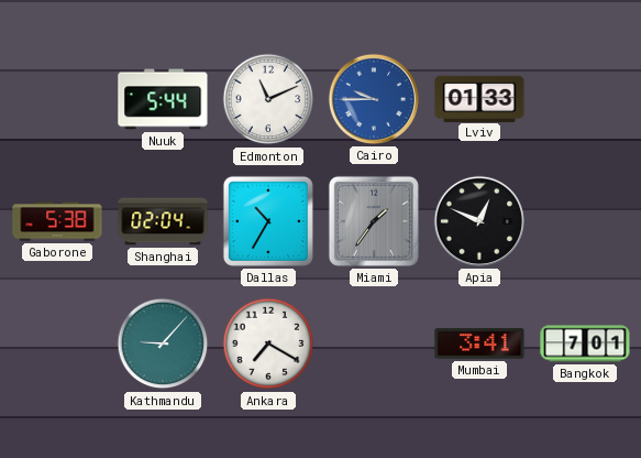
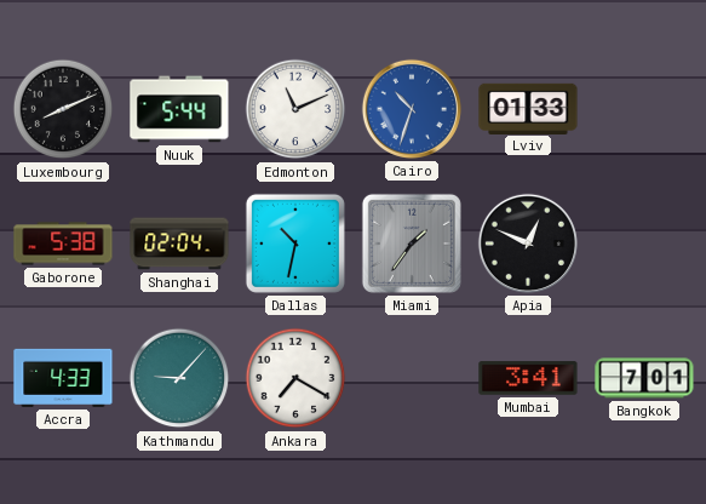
Luxembourg: none -> 8:11
Cairo: 9:45 -> 10:33
Dallas: 10:35 -> 10:32
Accra: none -> 4:33
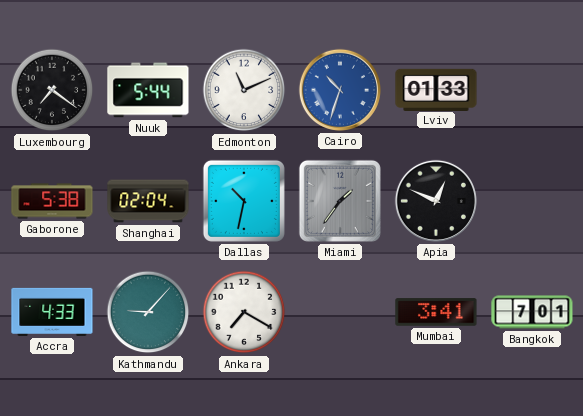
Luxembourg: 8:11 -> 7:21
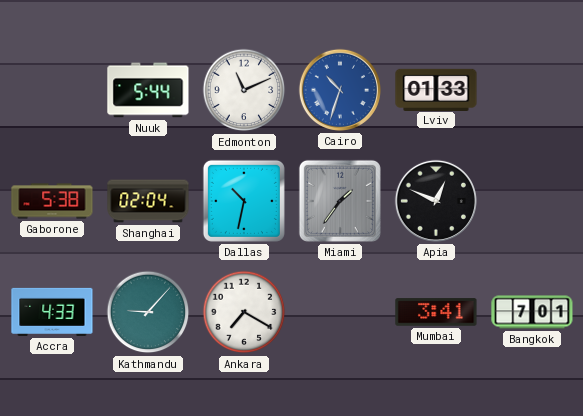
Luxembourg: 7:21 -> none
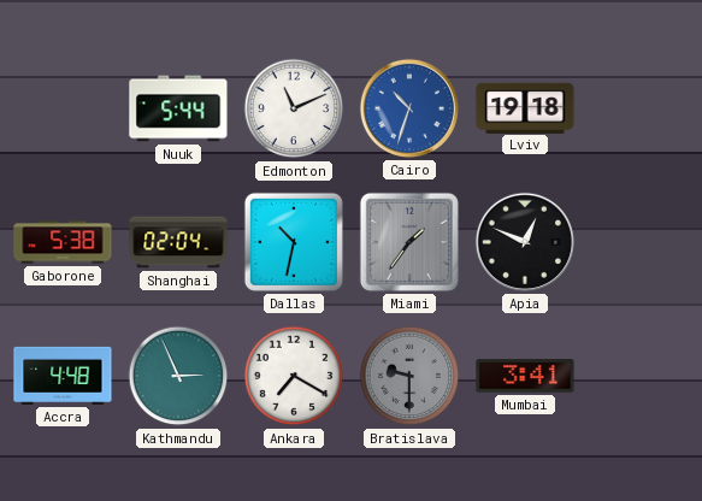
Lviv: 01:33 -> 19:18
Accra: 4:33 -> 4:48
Kathmandu: 9:07 -> 2:56
Bratislava: none -> 9:30
Bangkok: 7:01 -> none
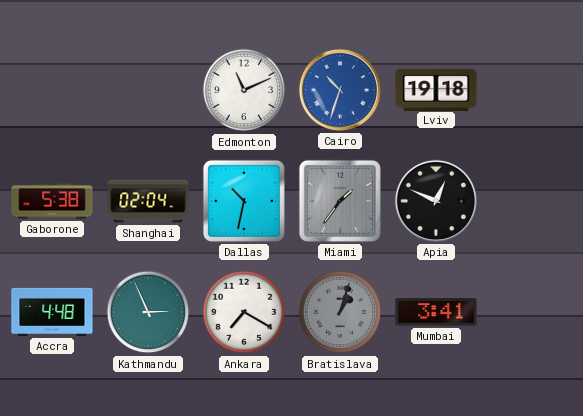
Nuuk: 5:44 -> none
Bratislava: 9:30 -> 1:03
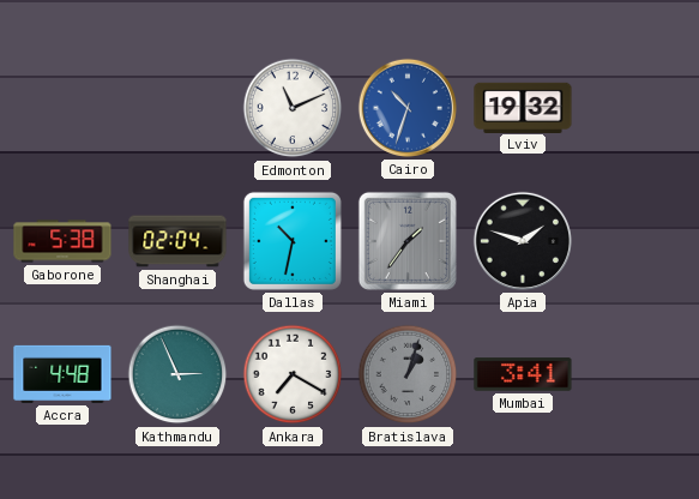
Lviv: 19:18 -> 19:32
Apia: 12:49 -> 1:48
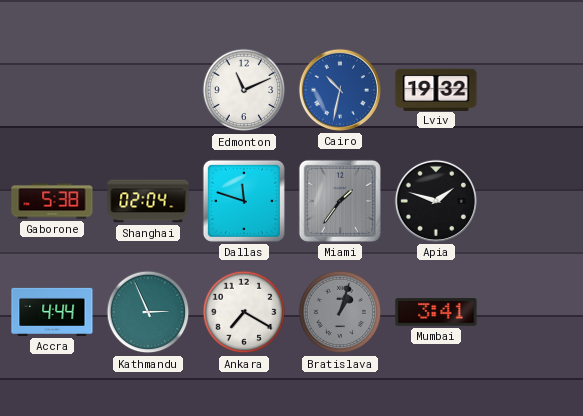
Cairo: 10:33 -> 10:32
Dallas: 10:32 -> 11:48
Accra: 4:48 -> 4:44
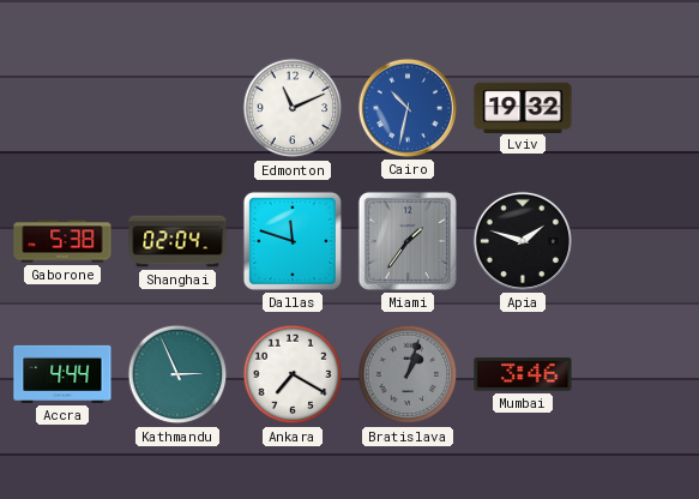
Mumbai: 3:41 -> 3:46
